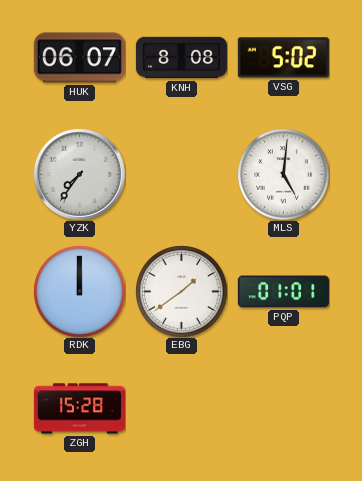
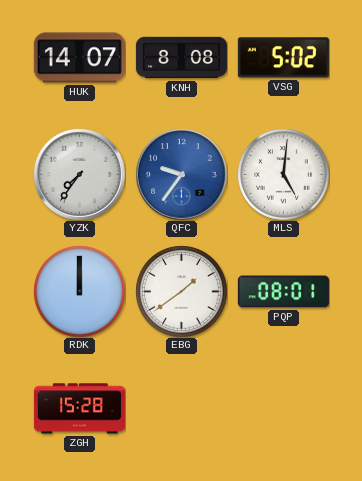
HUK: 06:07 -> 14:07
QFC: none -> 9:36
PQP: 01:01 -> 08:01
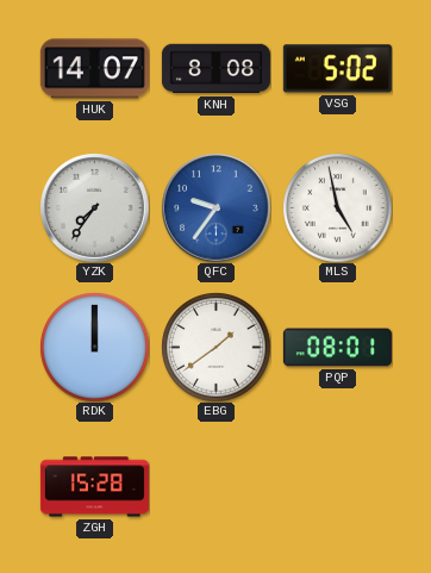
MLS: 5:01 -> 4:58
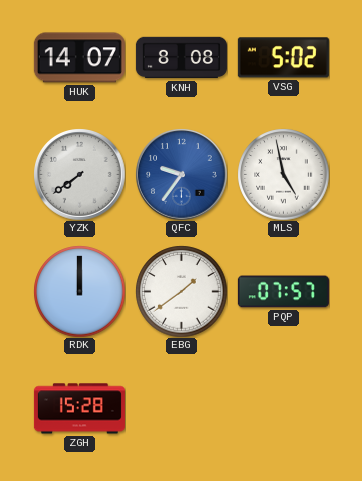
YZK: 7:36 -> 7:39
PQP: 08:01 -> 07:57
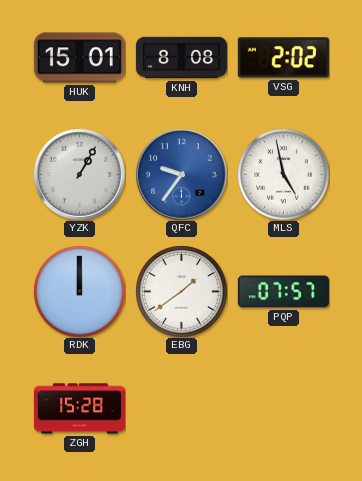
HUK: 14:07 -> 15:01
VSG: 5:02 -> 2:02
YZK: 7:39 -> 1:05
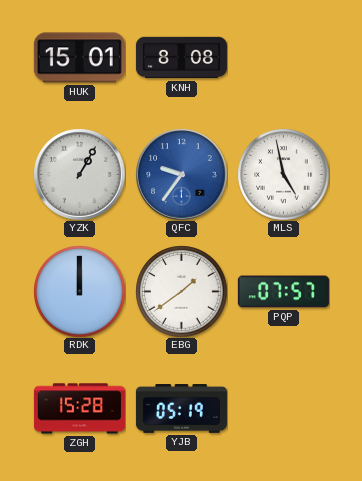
VSG: 2:02 -> none
YJB: none -> 05:19
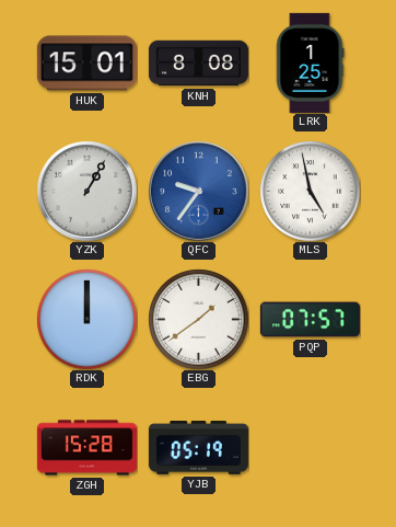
LRK: none -> 1:25
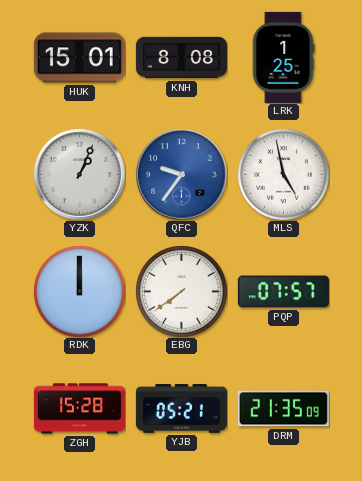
YZK: 1:05 -> 1:04
EBG: 1:39 -> 7:39
YJB: 05:19 -> 05:21
DRM: none -> 21:35
